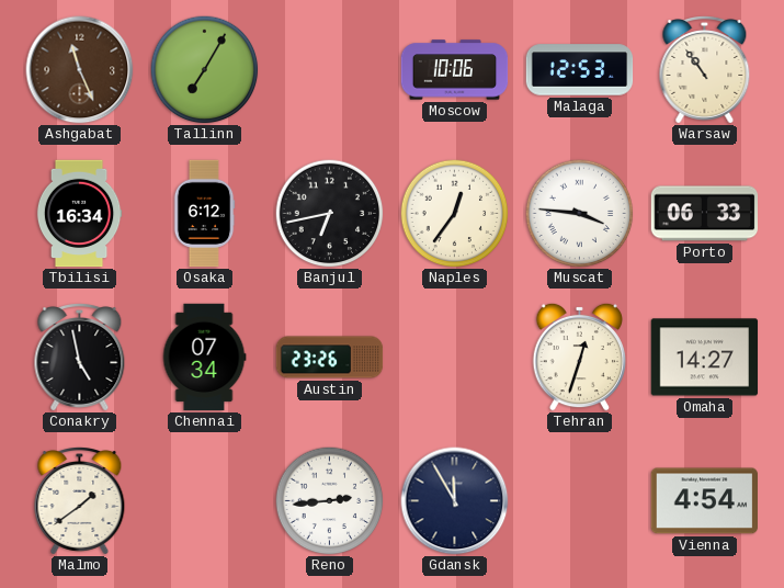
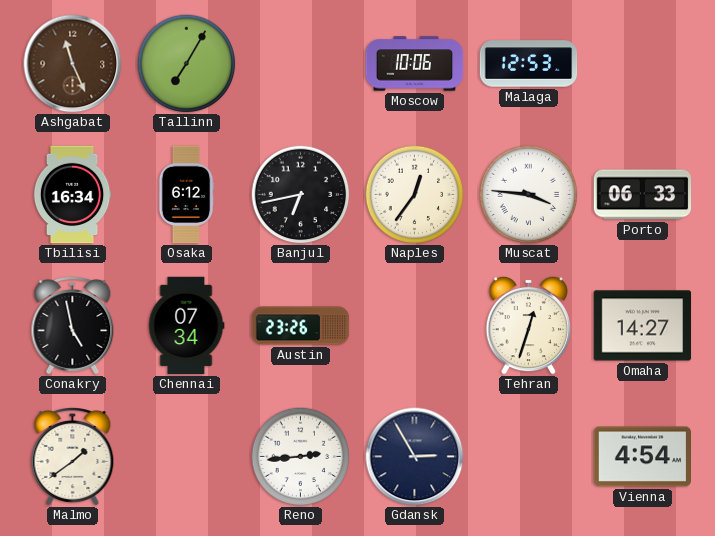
Warsaw: 10:54 -> none
Gdansk: 11:55 -> 2:55
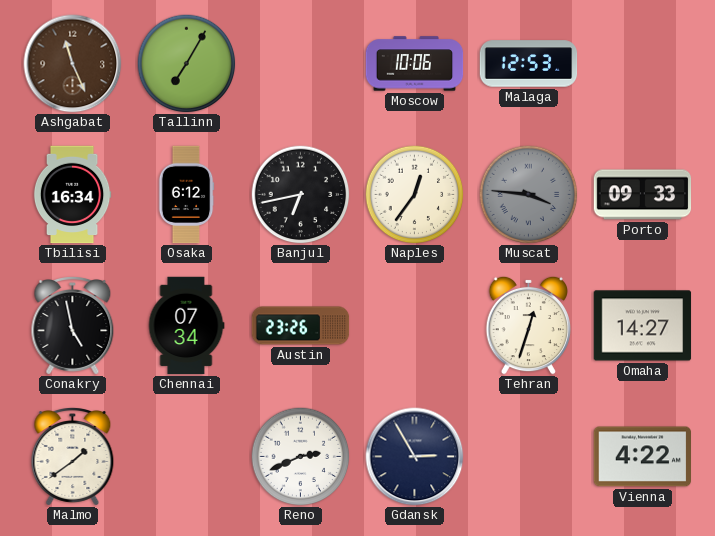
Muscat dial: white -> grey
Porto: 06:33 -> 09:33
Reno: 2:44 -> 2:41
Vienna: 4:54 -> 4:22
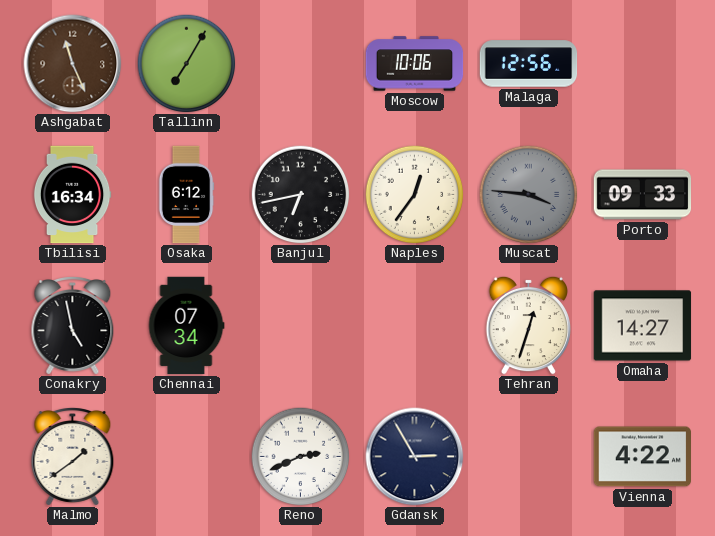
Malaga: 12:53 -> 12:56
Austin: 23:26 -> none
